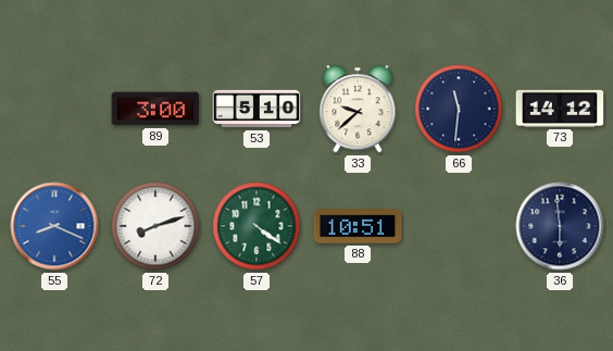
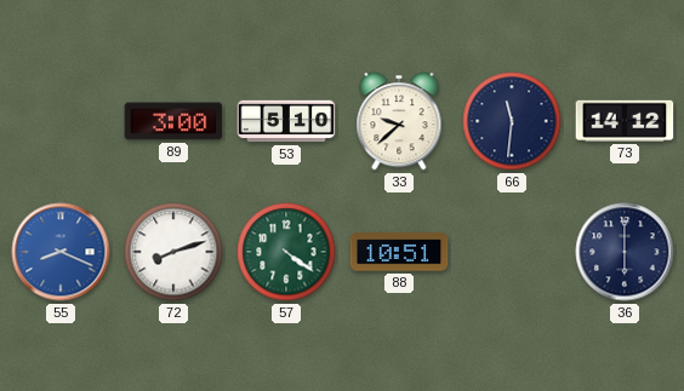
36: 5:59 -> 6:00
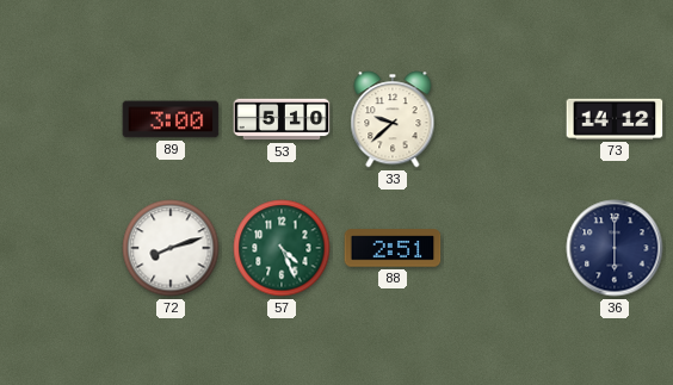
66: 11:31 -> none
55: 8:19 -> none
57: 4:21 -> 4:26
88: 10:51 -> 2:51
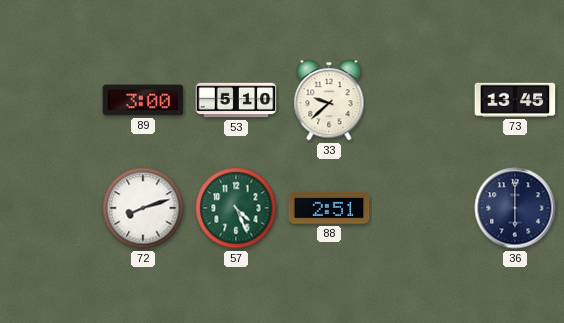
73: 14:12 -> 13:45
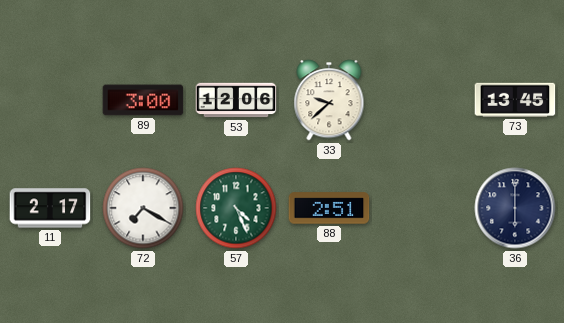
53: 5:10 -> 12:06
11: none -> 2:17
72: 8:12 -> 7:20
